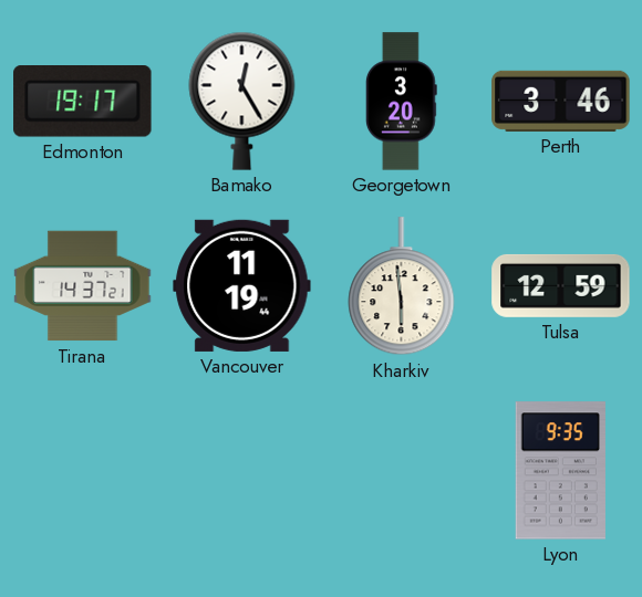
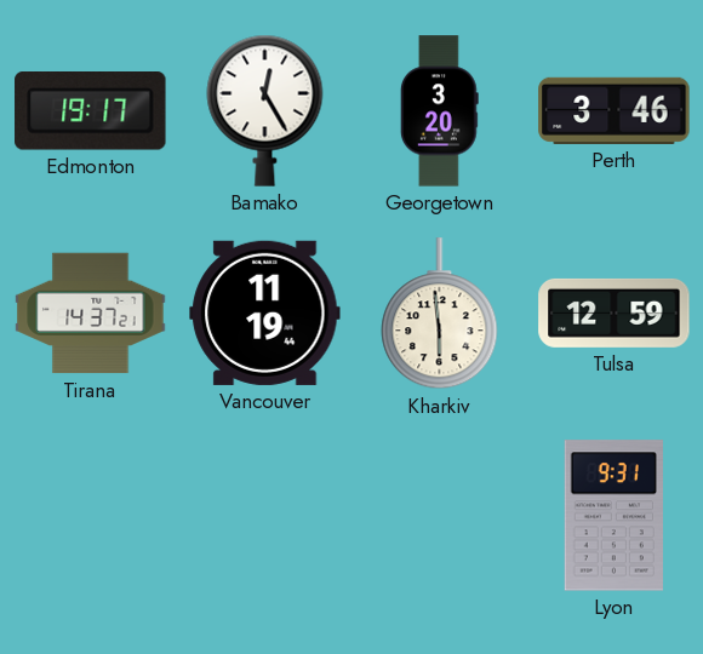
Lyon: 9:35 -> 9:31
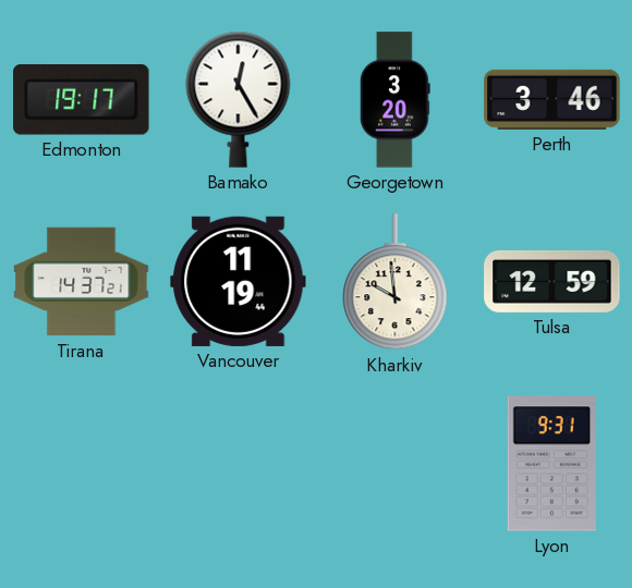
Kharkiv: 5:59 -> 9:59
